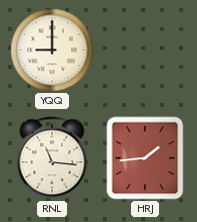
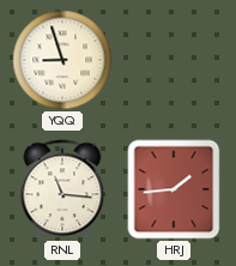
YQQ: 9:00 -> 8:57
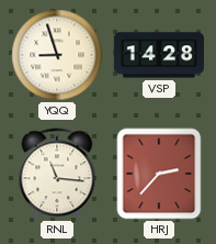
VSP: none -> 14:28
HRJ: 1:44 -> 2:37
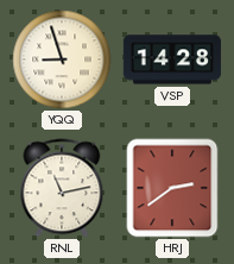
RNL: 11:16 -> 11:13
HRJ: 2:37 -> 2:39
